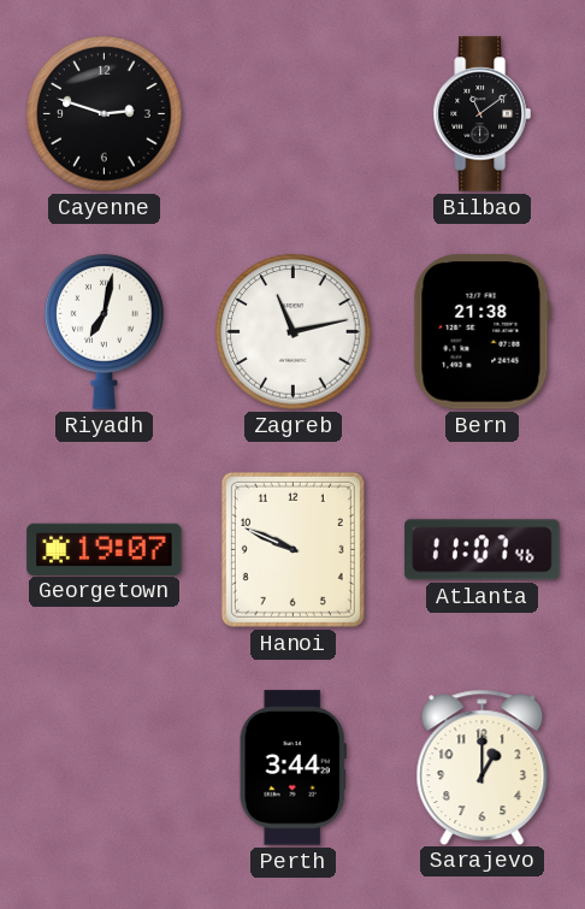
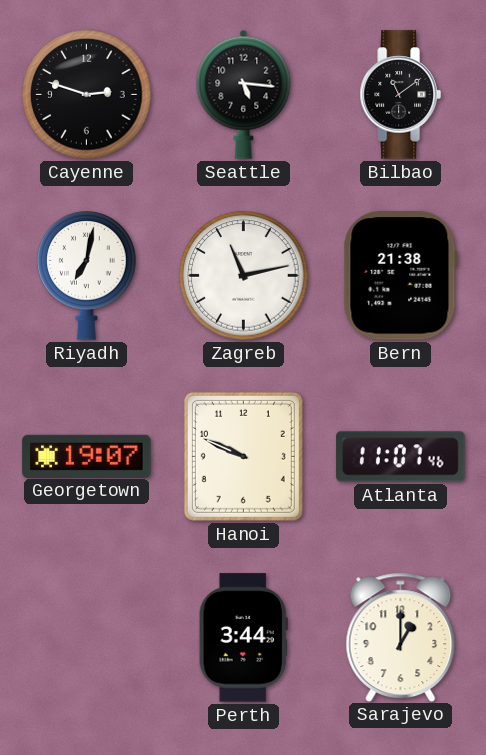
Seattle: none -> 5:16
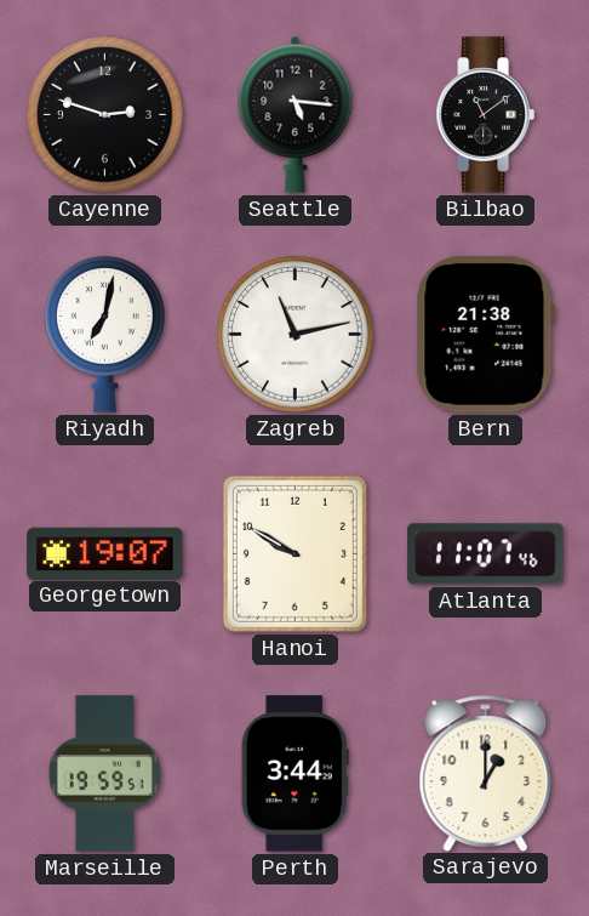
Hanoi: 9:49 -> 9:50
Marseille: none -> 19:59
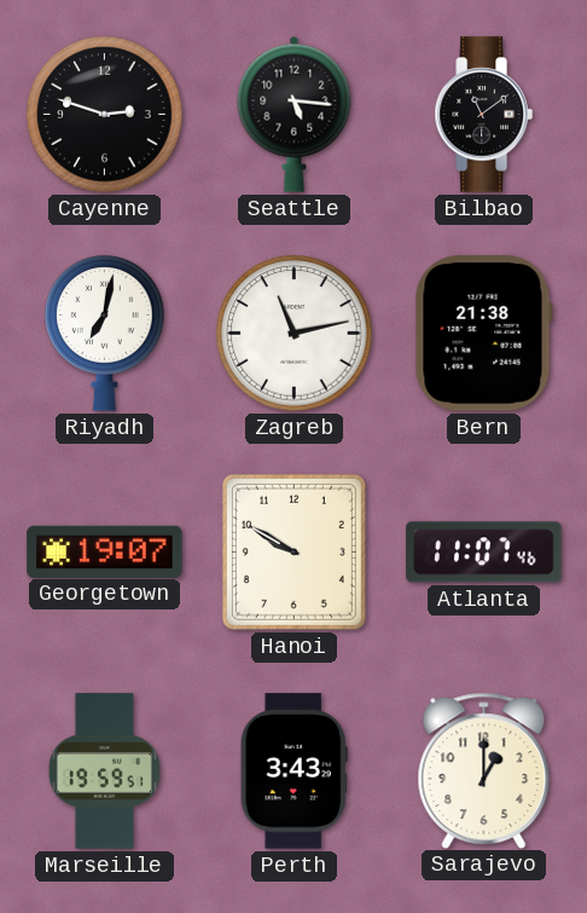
Perth: 3:44 -> 3:43
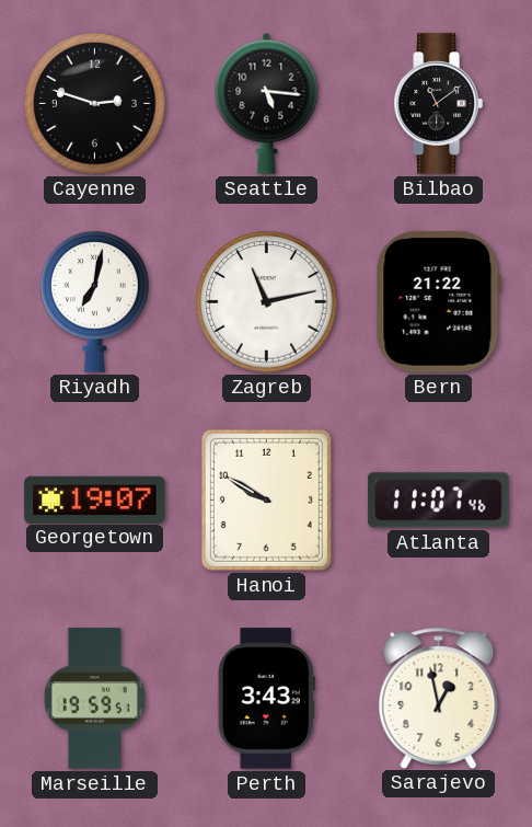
Bern: 21:38 -> 21:22
Sarajevo: 1:00 -> 12:58
